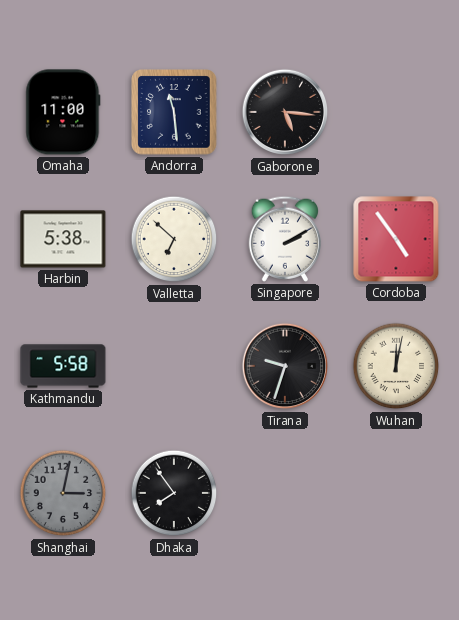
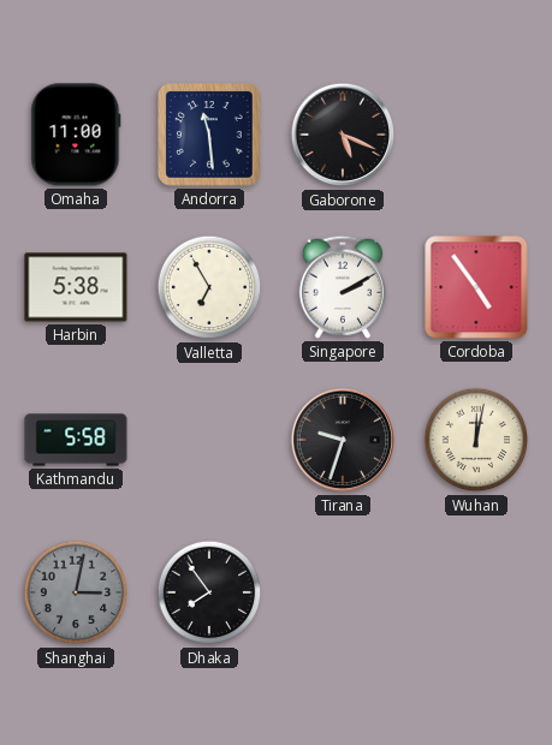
Gaborone: 5:16 -> 5:19
Valletta: 6:52 -> 6:55
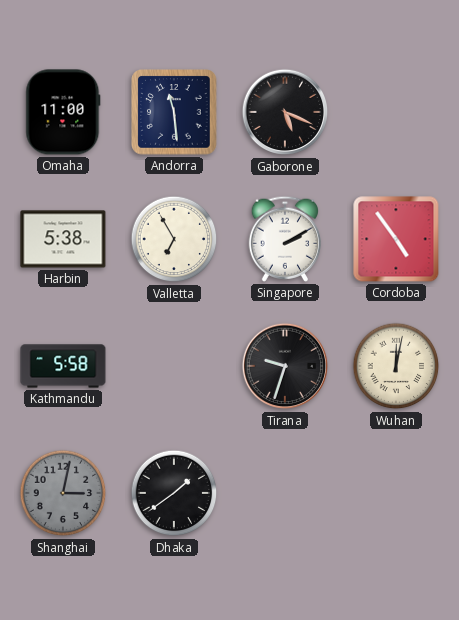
Dhaka: 7:54 -> 1:39
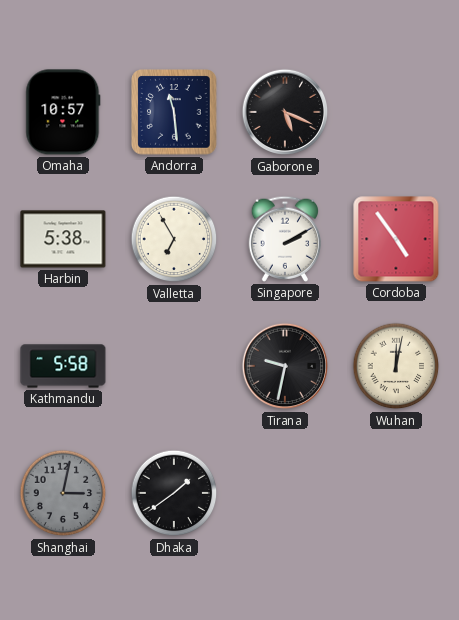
Omaha: 11:00 -> 10:57
Tirana: 9:33 -> 9:32
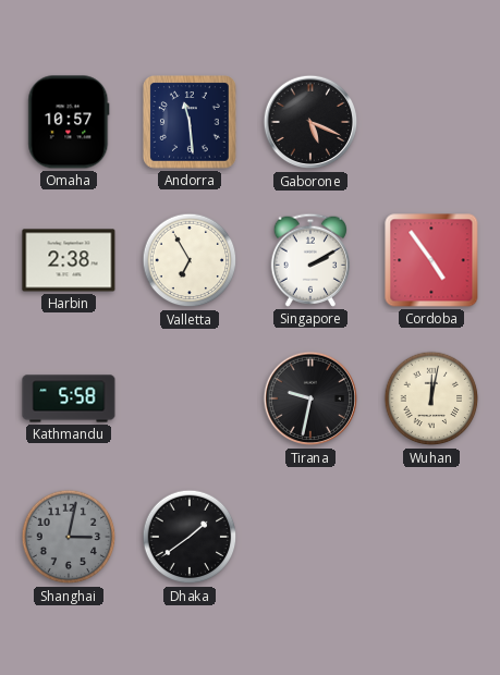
Harbin: 5:38 -> 2:38
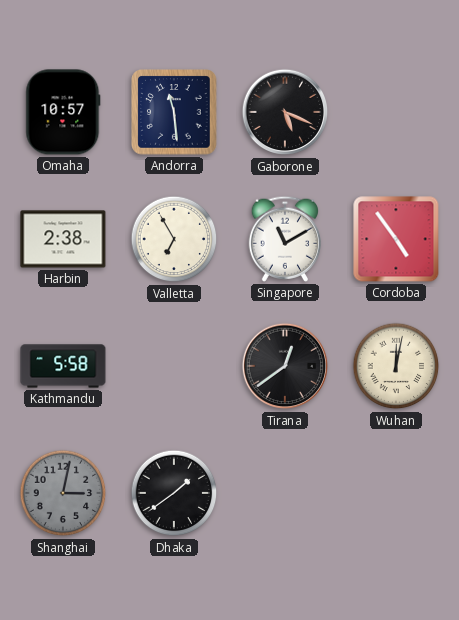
Singapore: 2:10 -> 11:10
Tirana: 9:32 -> 12:39
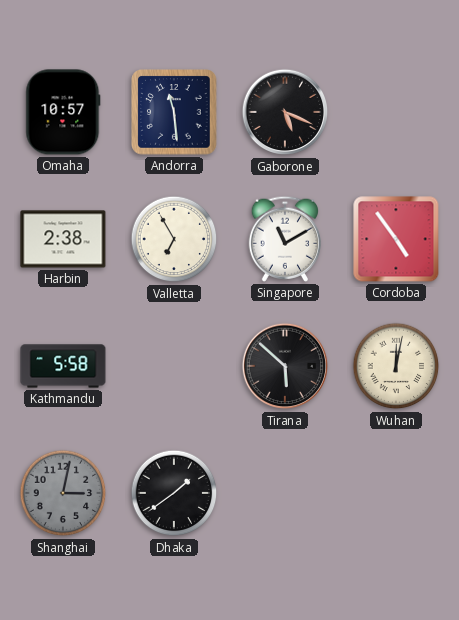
Tirana: 12:39 -> 5:52
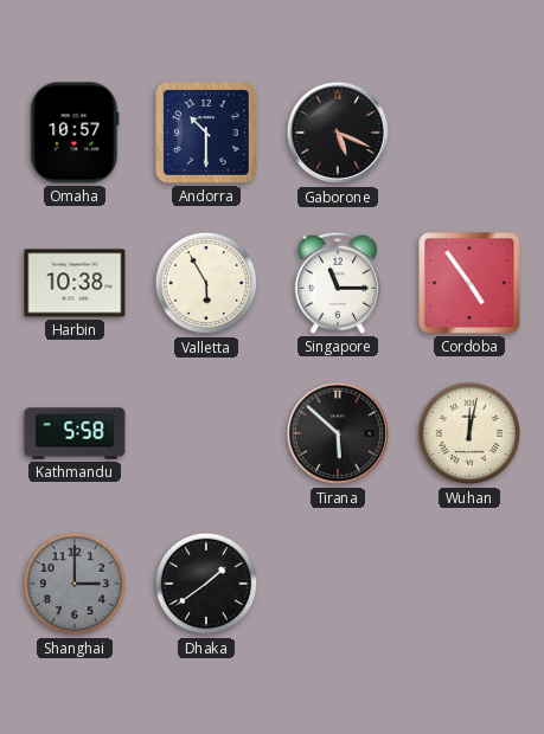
Andorra: 11:29 -> 10:30
Harbin: 2:38 -> 10:38
Valletta: 6:55 -> 5:55
Singapore: 11:10 -> 11:15
Shanghai: 3:02 -> 3:00
